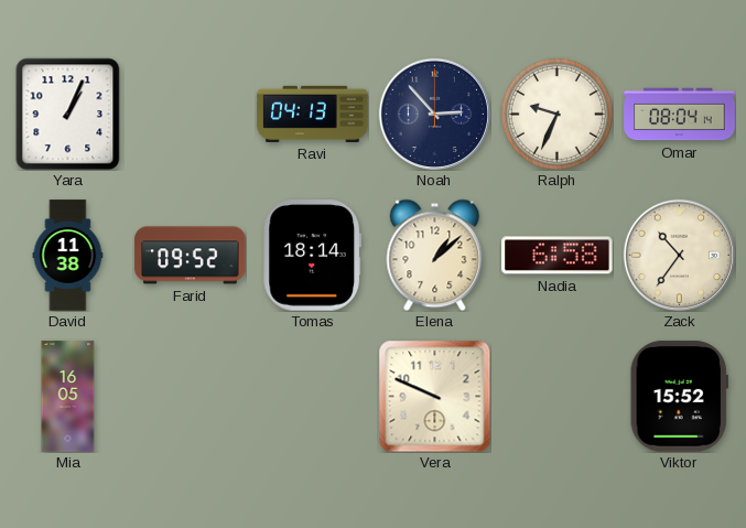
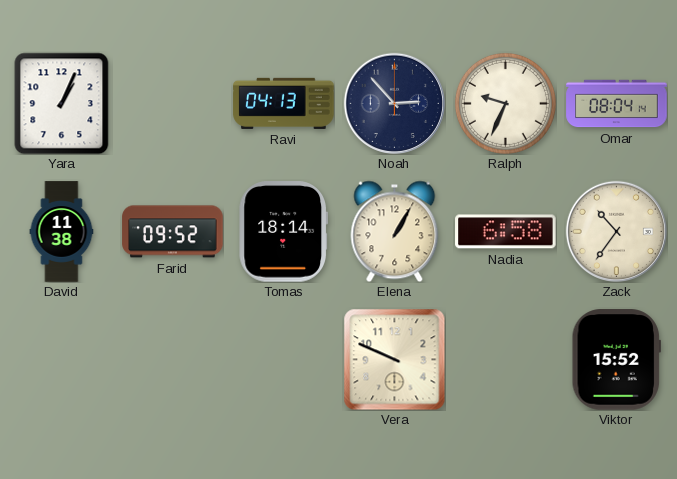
Elena: 1:08 -> 1:05
Mia: 16:05 -> none
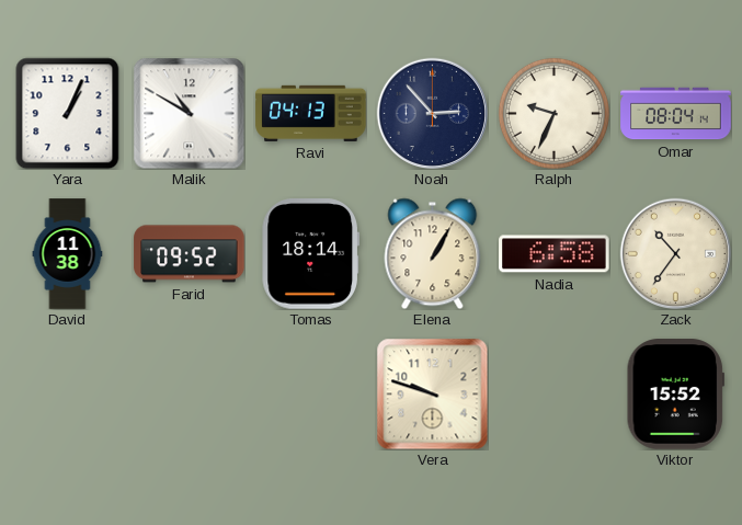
Malik: none -> 10:50
Vera: 9:49 -> 9:48
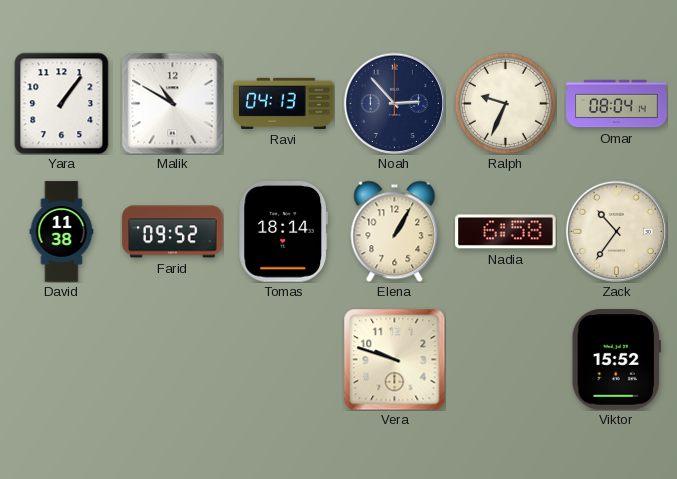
Yara: 1:04 -> 1:06
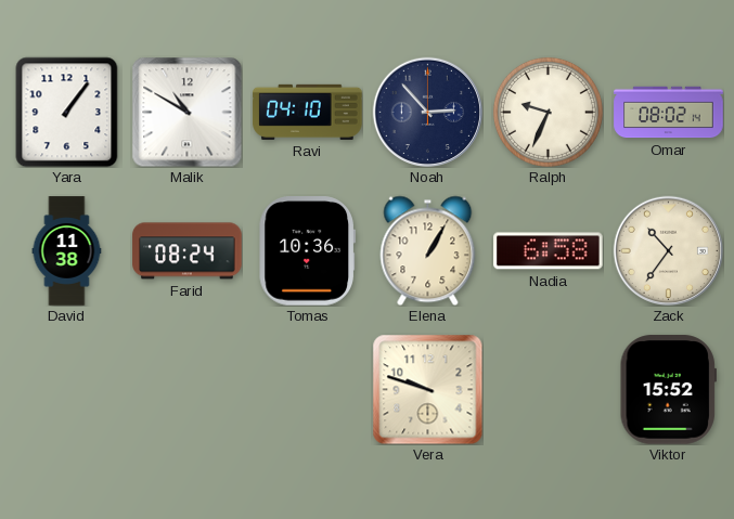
Ravi: 04:13 -> 04:10
Omar: 08:04 -> 08:02
Farid: 09:52 -> 08:24
Tomas: 18:14 -> 10:36
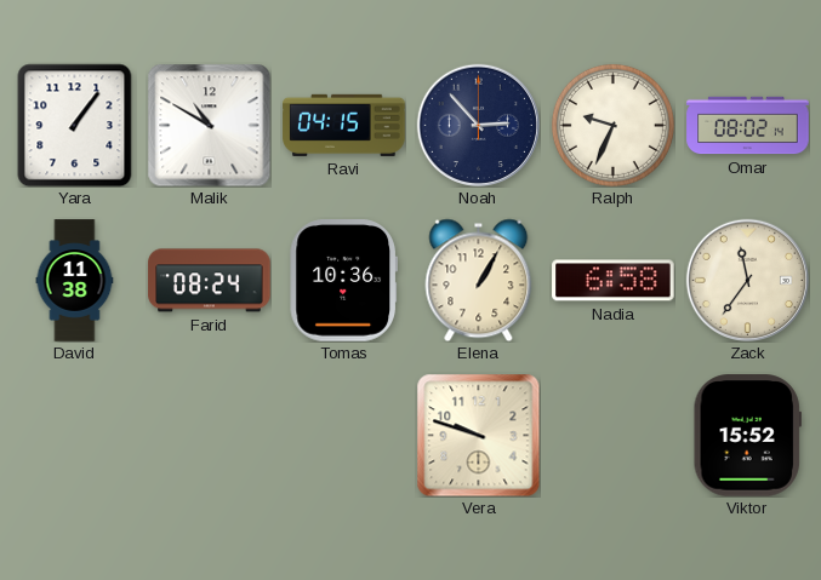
Ravi: 04:10 -> 04:15
Zack: 10:36 -> 11:36
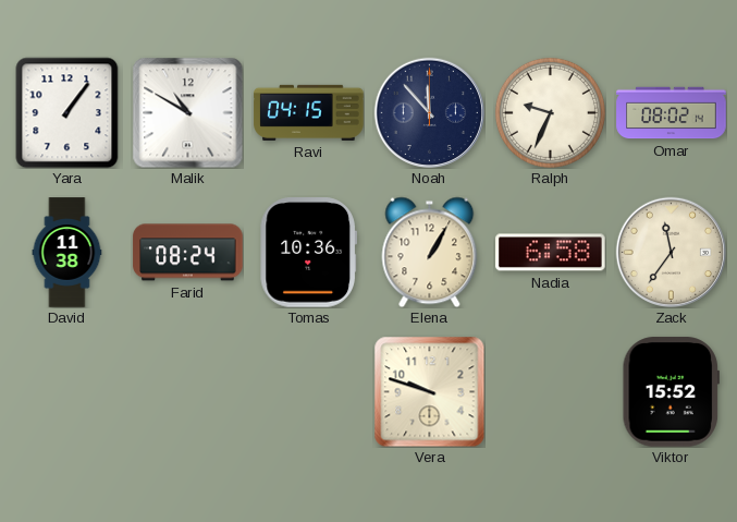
Noah: 2:53 -> 11:53
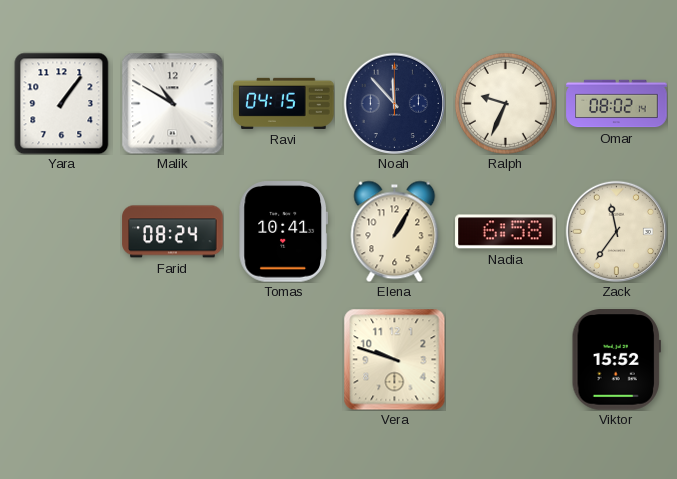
David: 11:38 -> none
Tomas: 10:36 -> 10:41
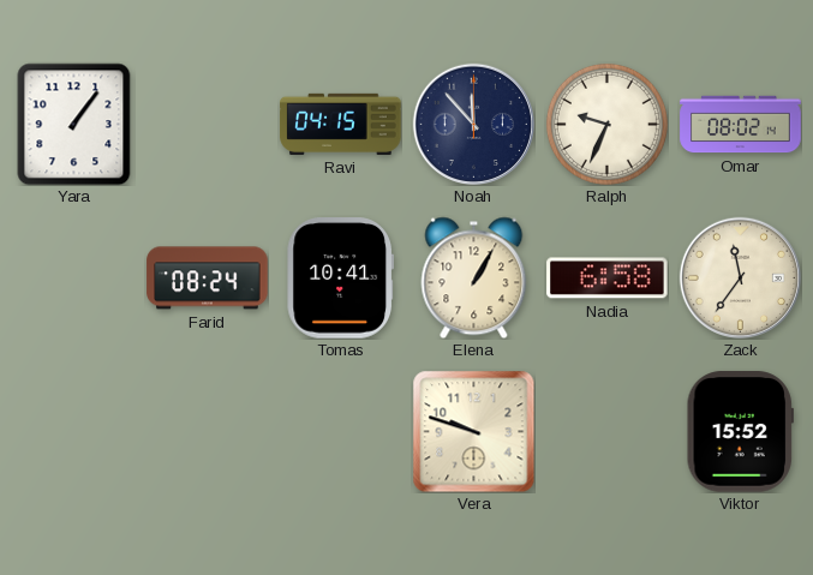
Malik: 10:50 -> none
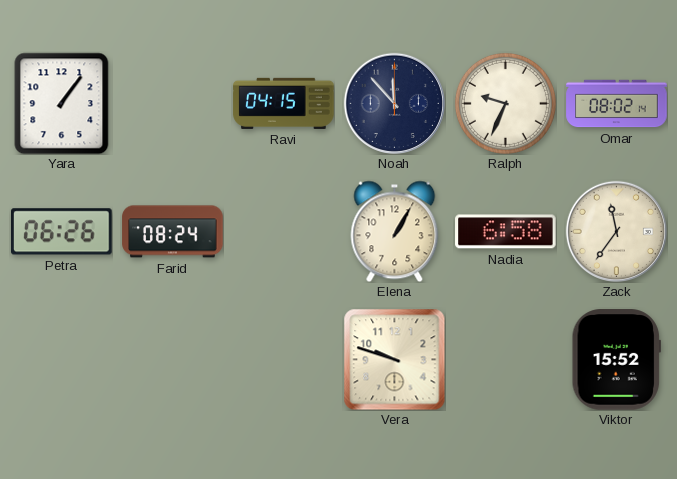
Petra: none -> 06:26
Tomas: 10:41 -> none
